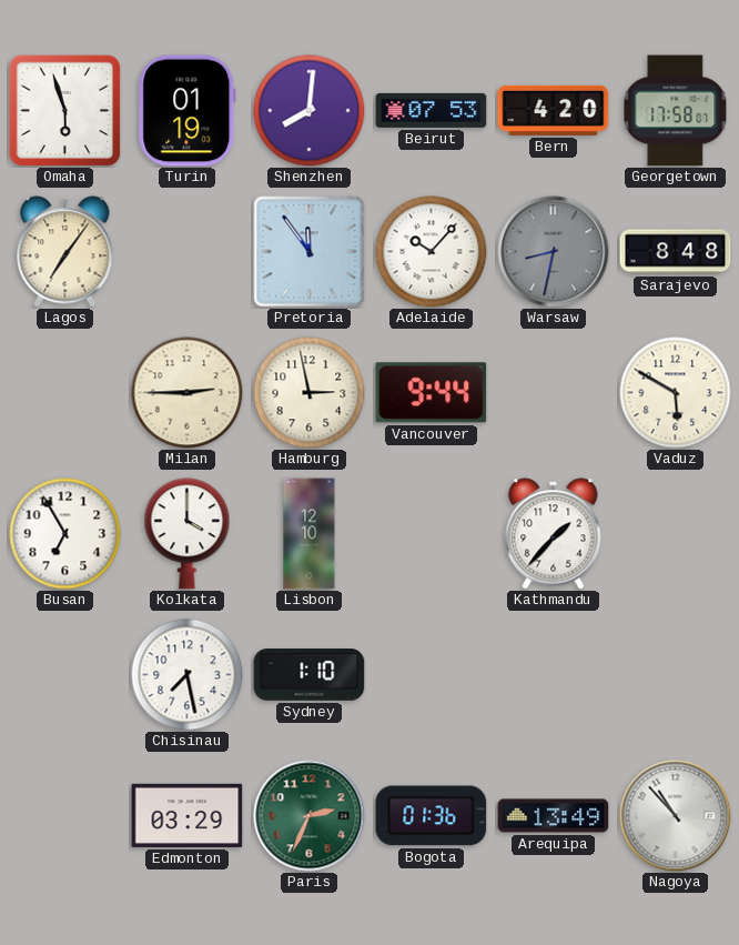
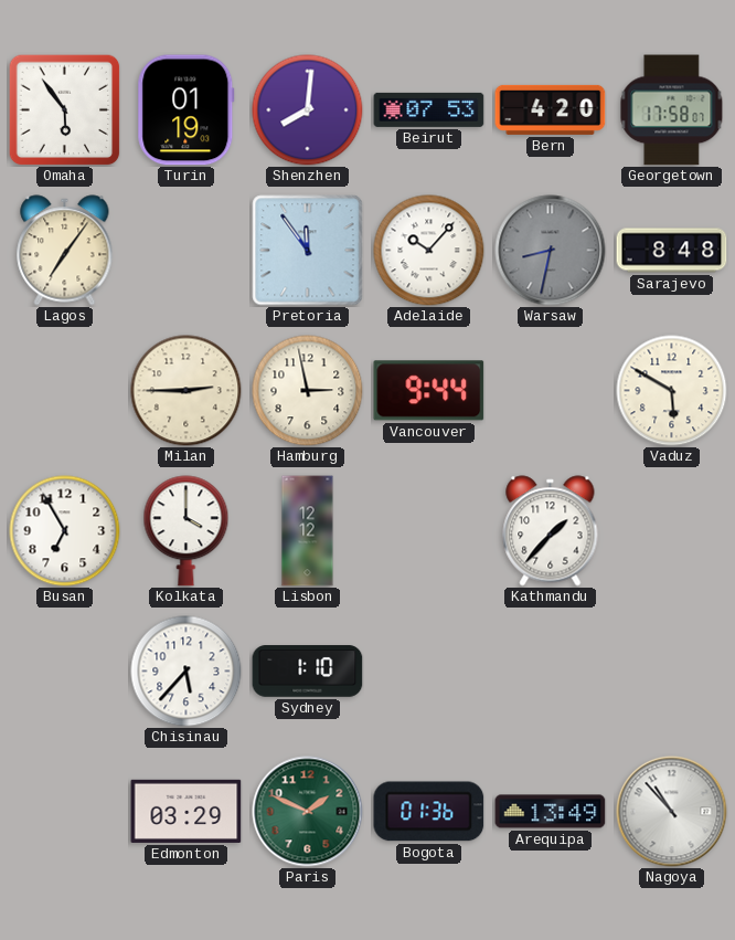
Omaha: 5:57 -> 5:54
Lisbon: 12:10 -> 12:12
Chisinau: 7:28 -> 5:37
Paris: 2:34 -> 1:49
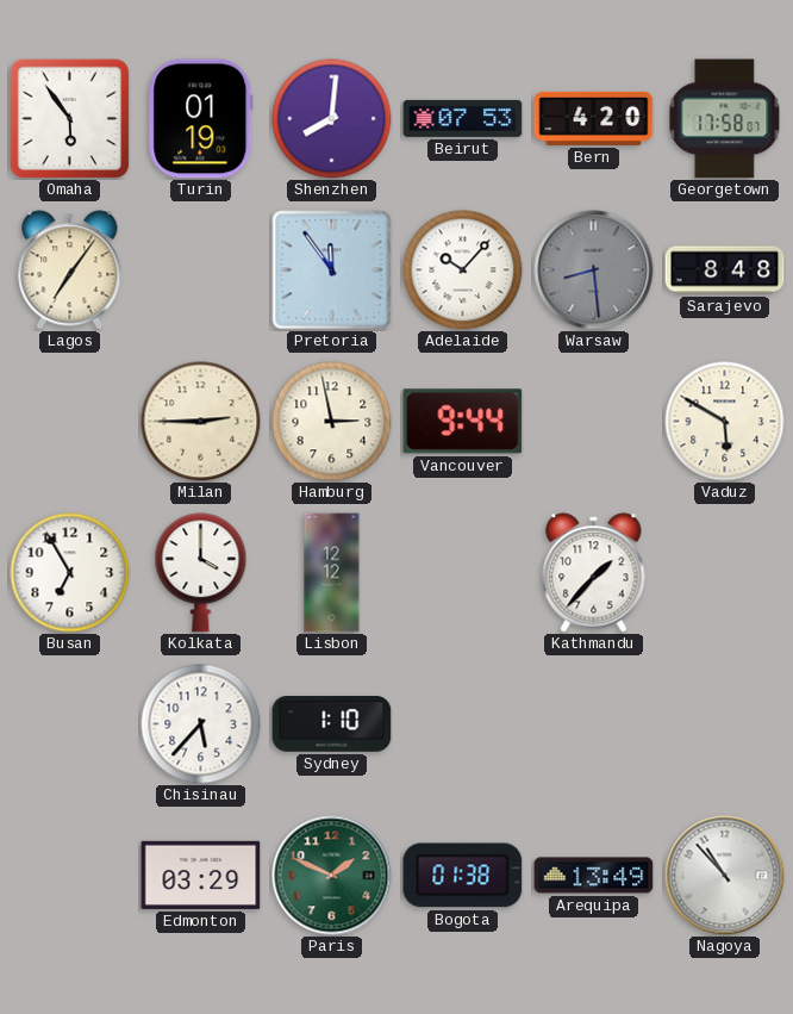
Warsaw: 8:32 -> 8:29
Bogota: 01:36 -> 01:38
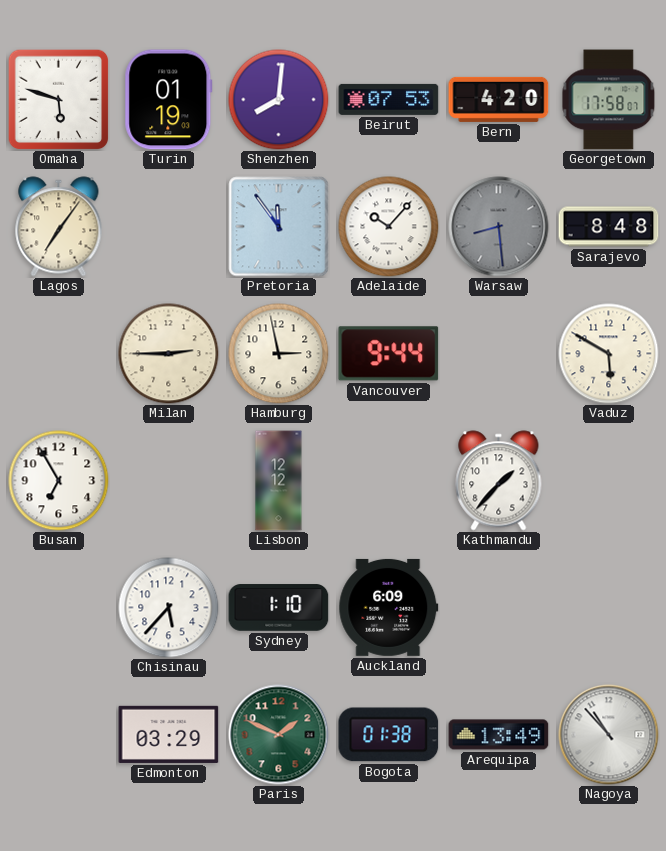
Omaha: 5:54 -> 5:48
Kolkata: 4:00 -> none
Auckland: none -> 6:09
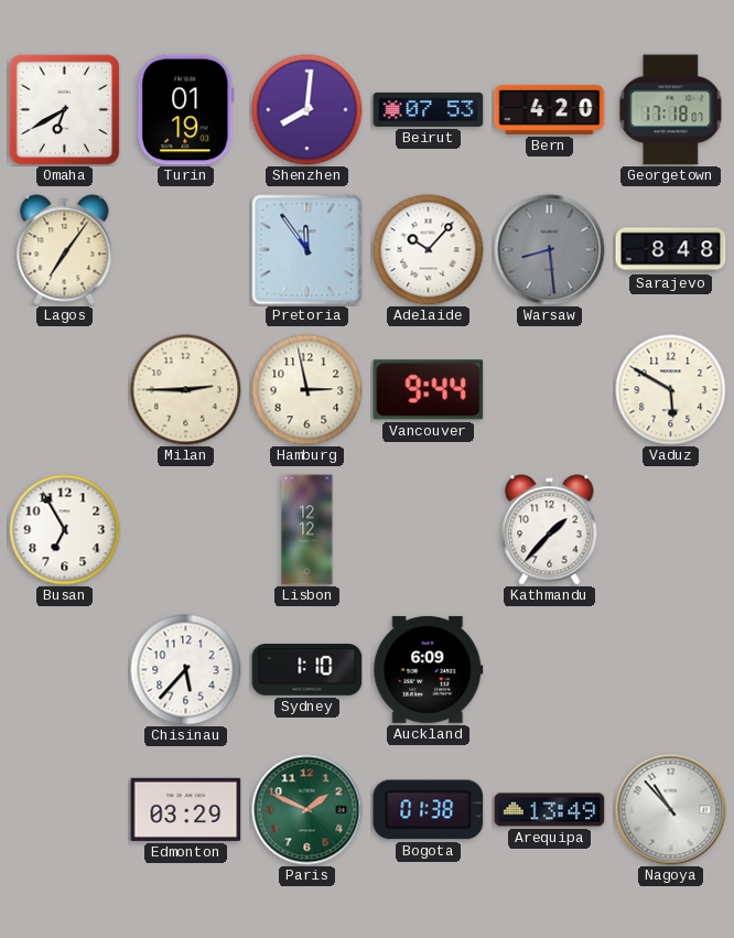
Omaha: 5:48 -> 6:40
Georgetown: 17:58 -> 17:18
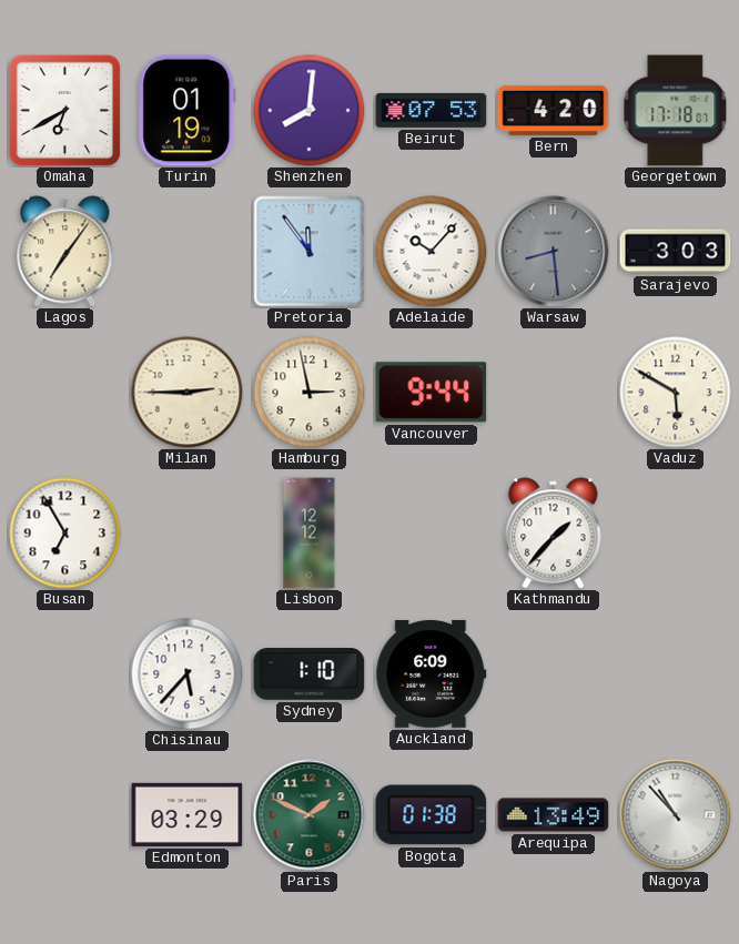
Sarajevo: 8:48 -> 3:03
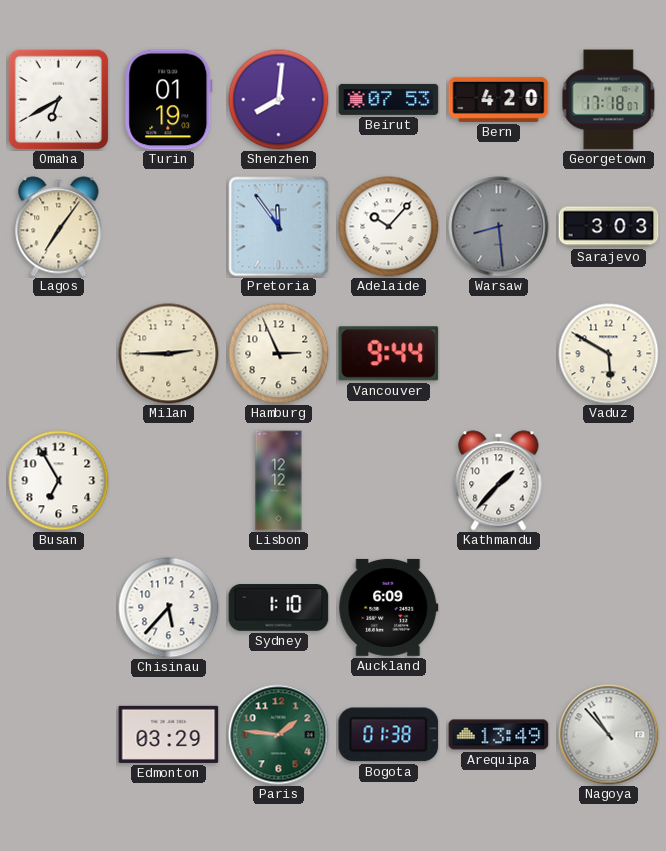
Hamburg: 2:58 -> 2:56
Paris: 1:49 -> 1:46
